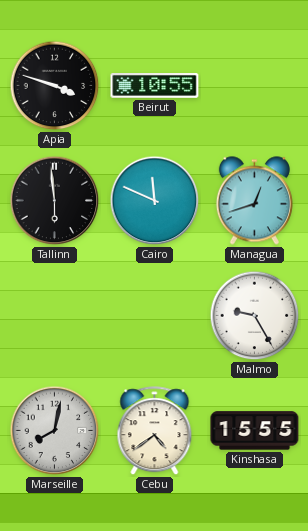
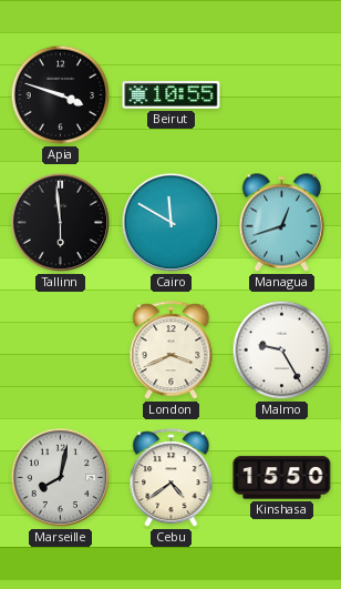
Cairo: 11:49 -> 11:50
London: none -> 3:41
Kinshasa: 15:55 -> 15:50
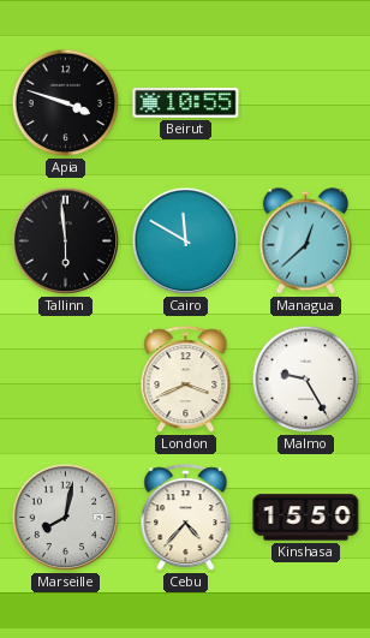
Managua: 12:42 -> 12:38
Cebu: 4:39 -> 4:37
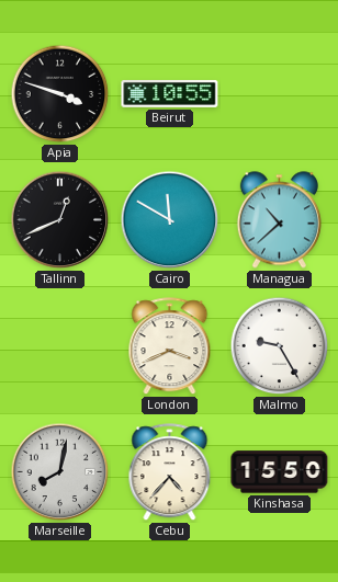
Tallinn: 5:59 -> 12:41
Managua: 12:38 -> 10:38
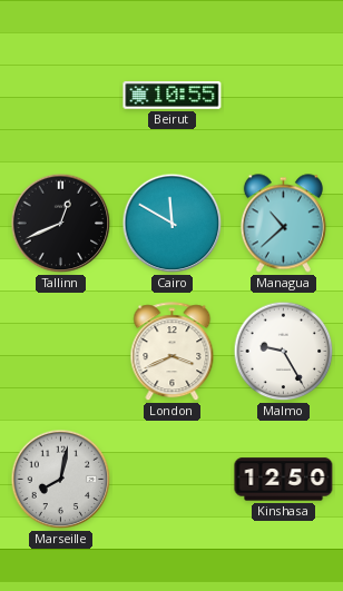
Apia: 3:48 -> none
Cebu: 4:37 -> none
Kinshasa: 15:50 -> 12:50
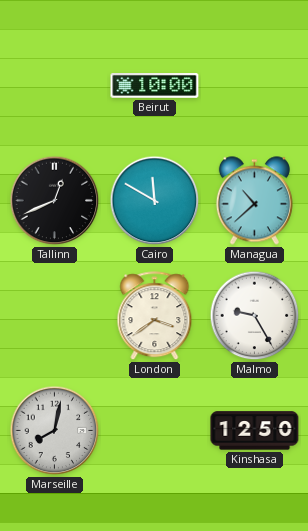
Beirut: 10:55 -> 10:00
London: 3:41 -> 3:39
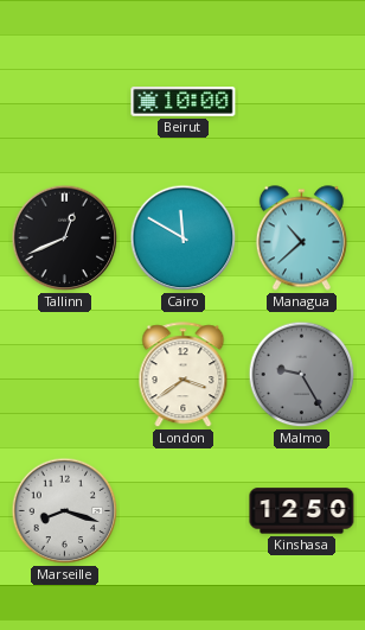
Malmo dial: white -> grey
Marseille: 8:02 -> 8:18
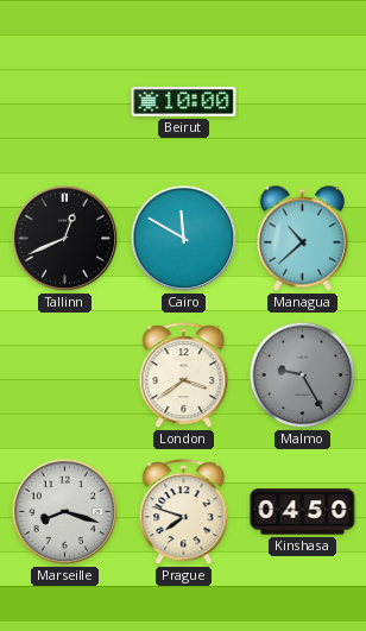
Prague: none -> 7:48
Kinshasa: 12:50 -> 04:50
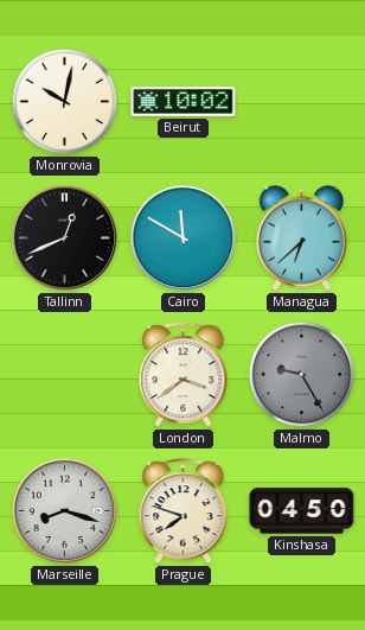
Monrovia: none -> 10:02
Beirut: 10:00 -> 10:02
Managua: 10:38 -> 6:38
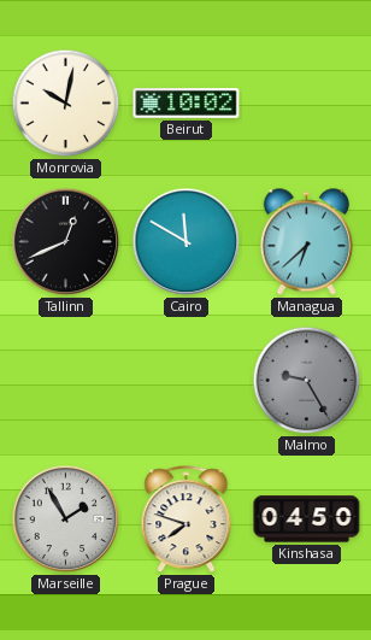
London: 3:39 -> none
Marseille: 8:18 -> 1:55
